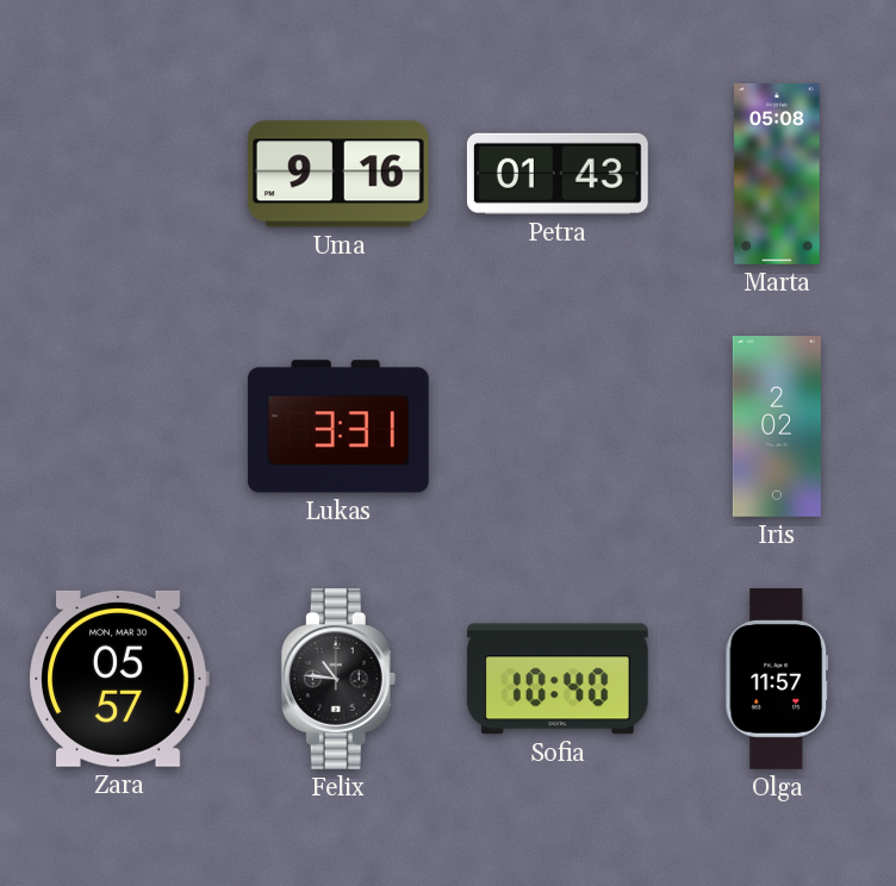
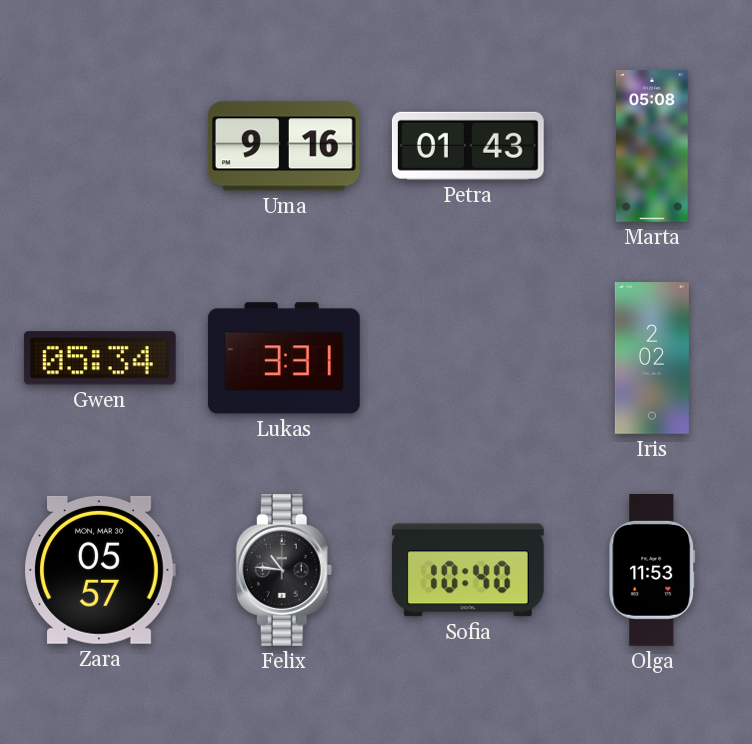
Gwen: none -> 05:34
Olga: 11:57 -> 11:53
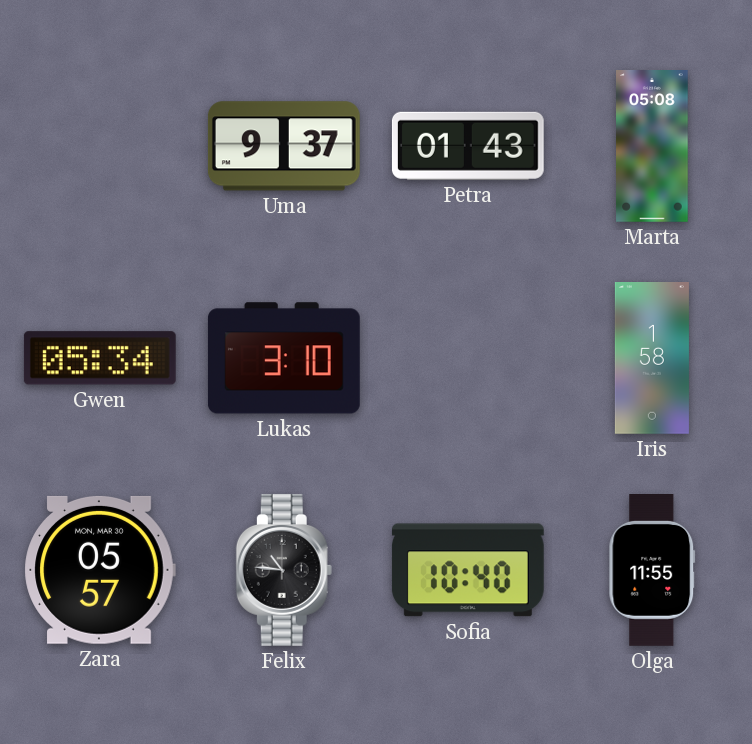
Uma: 9:16 -> 9:37
Lukas: 3:31 -> 3:10
Iris: 2:02 -> 1:58
Olga: 11:53 -> 11:55
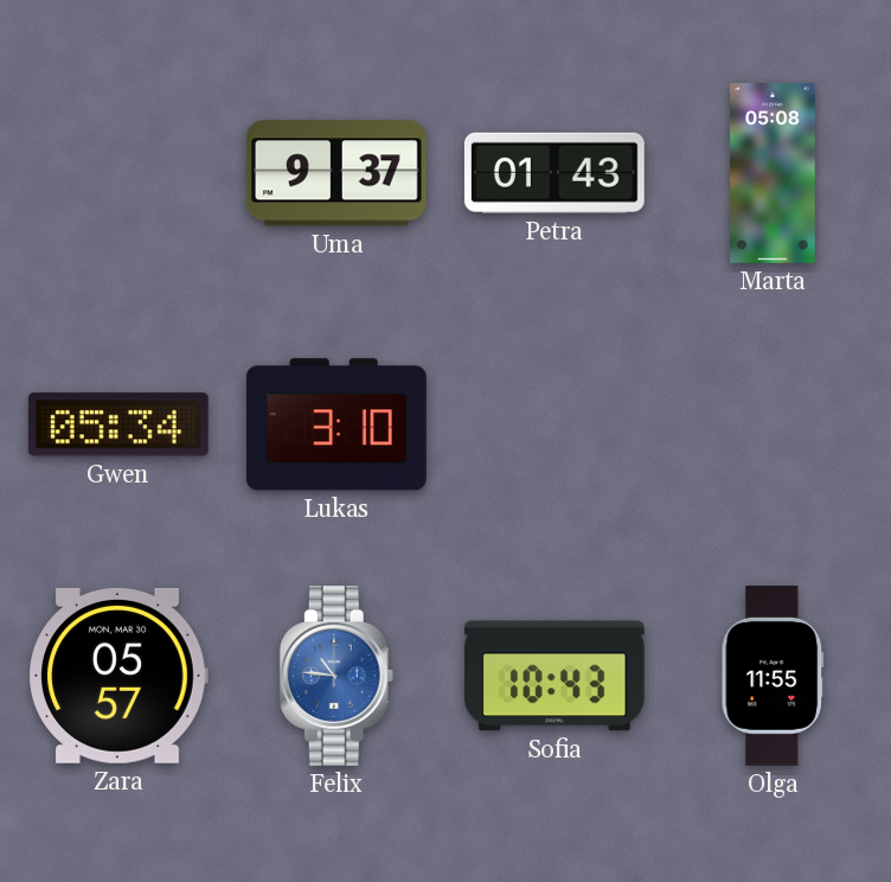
Iris: 1:58 -> none
Felix dial: black -> blue
Sofia: 10:40 -> 10:43
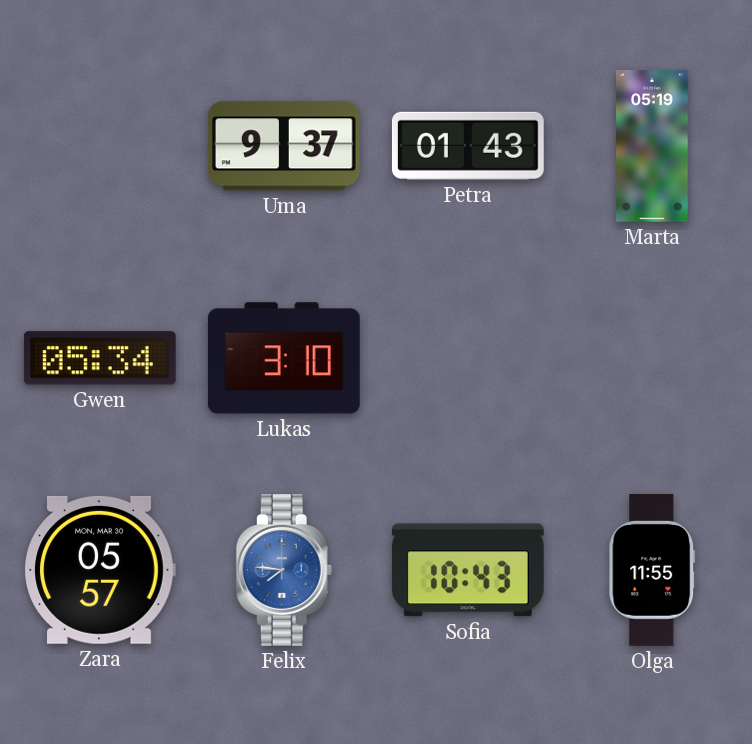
Marta: 05:08 -> 05:19
Felix: 10:46 -> 7:46
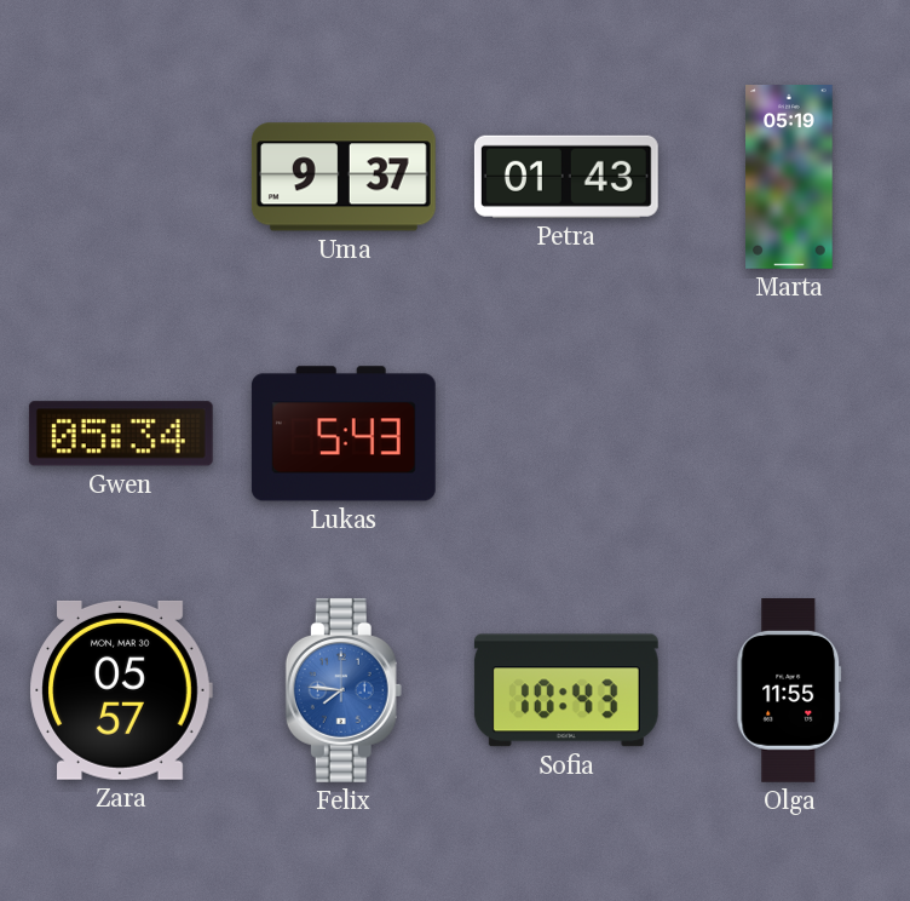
Lukas: 3:10 -> 5:43
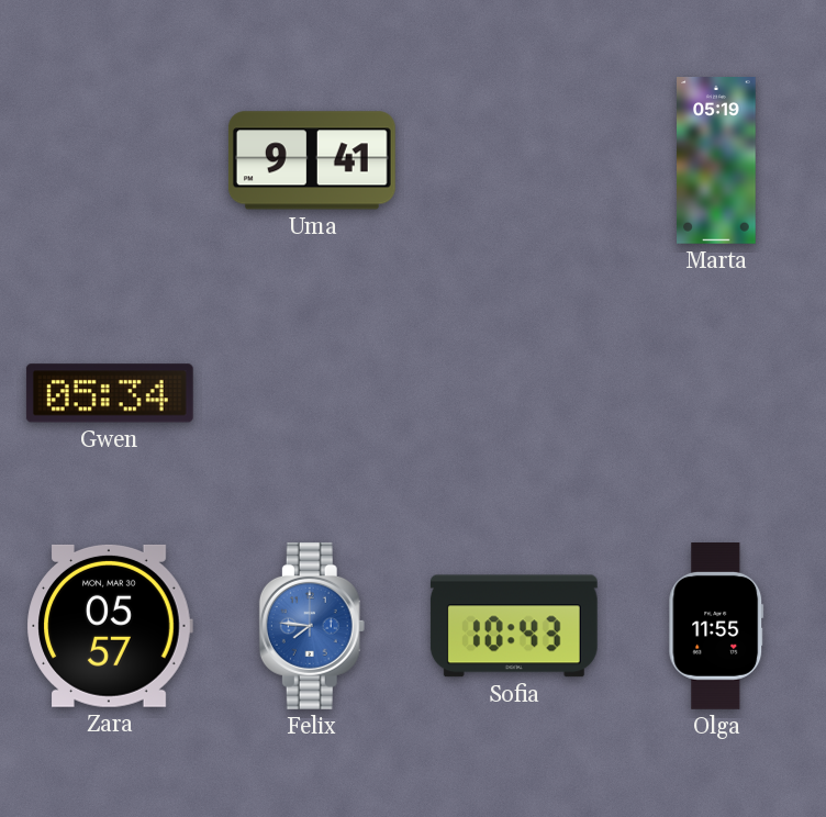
Uma: 9:37 -> 9:41
Petra: 01:43 -> none
Lukas: 5:43 -> none
